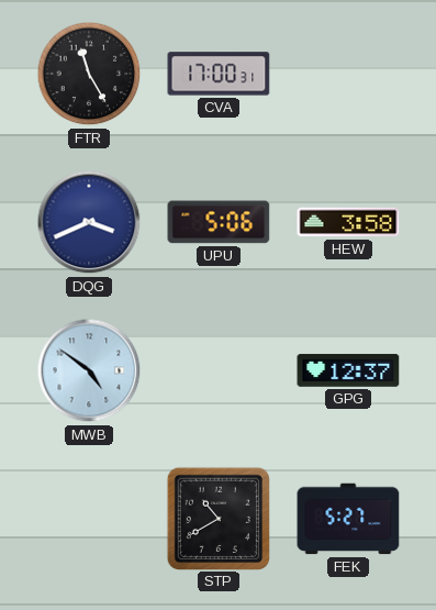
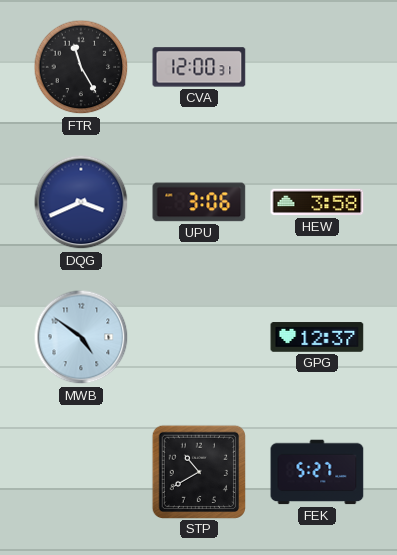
CVA: 17:00 -> 12:00
UPU: 5:06 -> 3:06
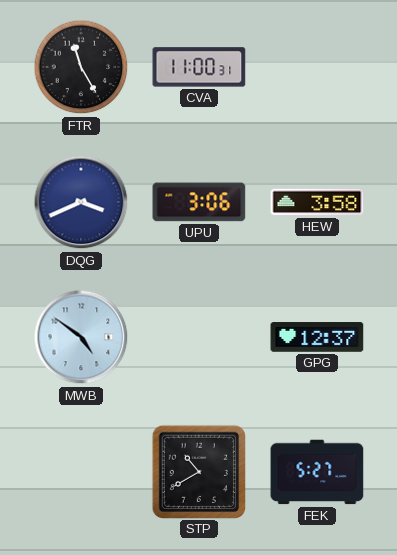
CVA: 12:00 -> 11:00
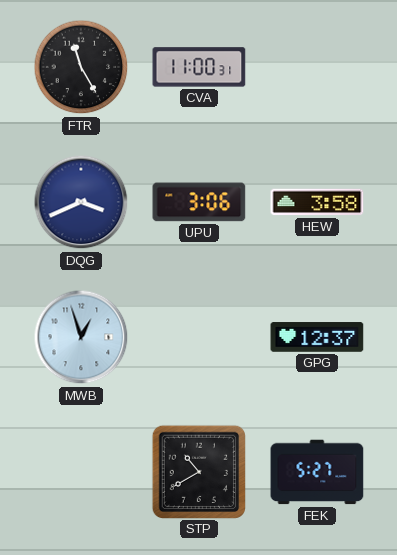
MWB: 4:51 -> 12:57
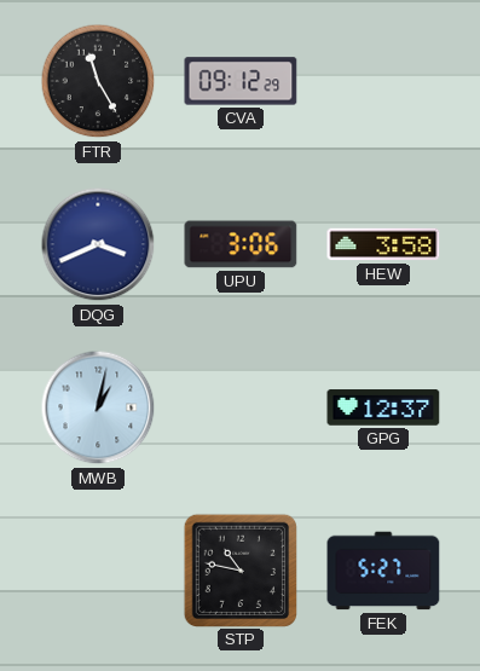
CVA: 11:00 -> 09:12
MWB: 12:57 -> 1:02
STP: 10:40 -> 10:47
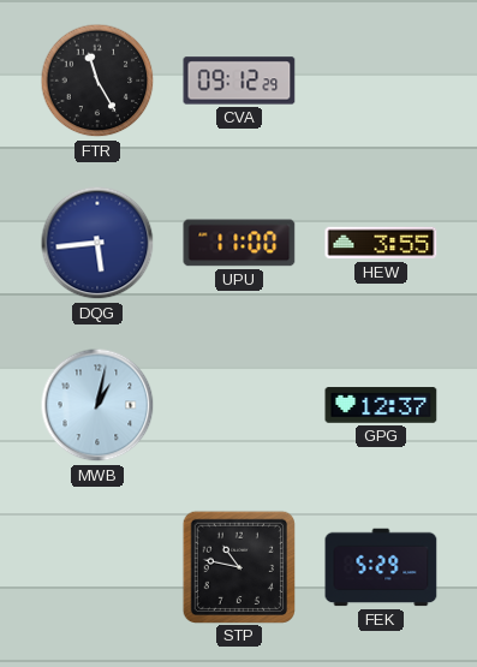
DQG: 3:41 -> 5:44
UPU: 3:06 -> 11:00
HEW: 3:58 -> 3:55
FEK: 5:27 -> 5:29
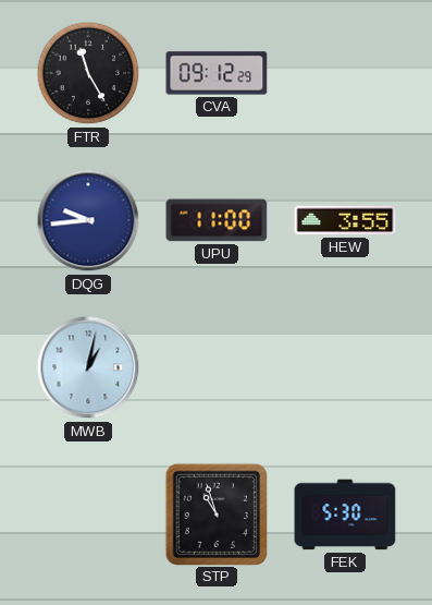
DQG: 5:44 -> 9:44
GPG: 12:37 -> none
STP: 10:47 -> 10:57
FEK: 5:29 -> 5:30
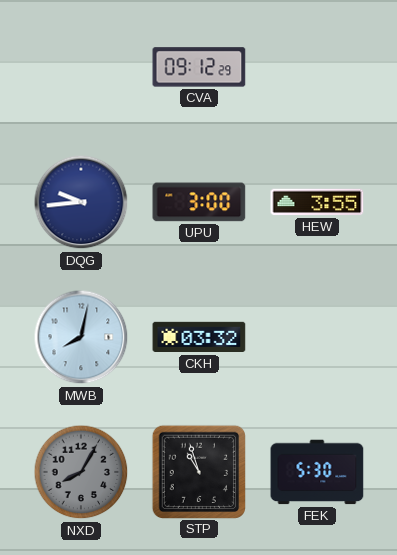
FTR: 11:25 -> none
UPU: 11:00 -> 3:00
MWB: 1:02 -> 8:02
CKH: none -> 03:32
NXD: none -> 8:05
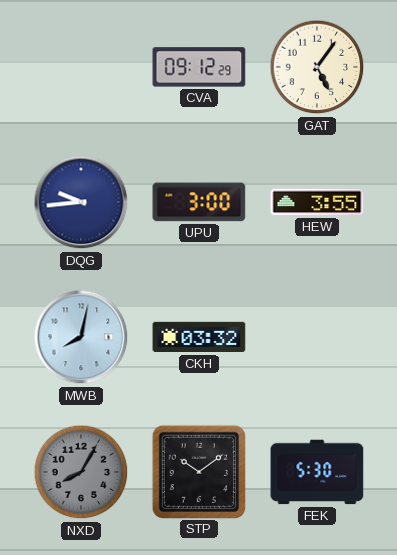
GAT: none -> 5:06
STP: 10:57 -> 10:09
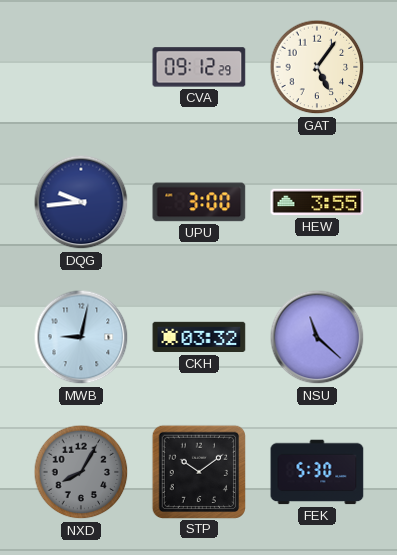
MWB: 8:02 -> 9:02
NSU: none -> 11:22
